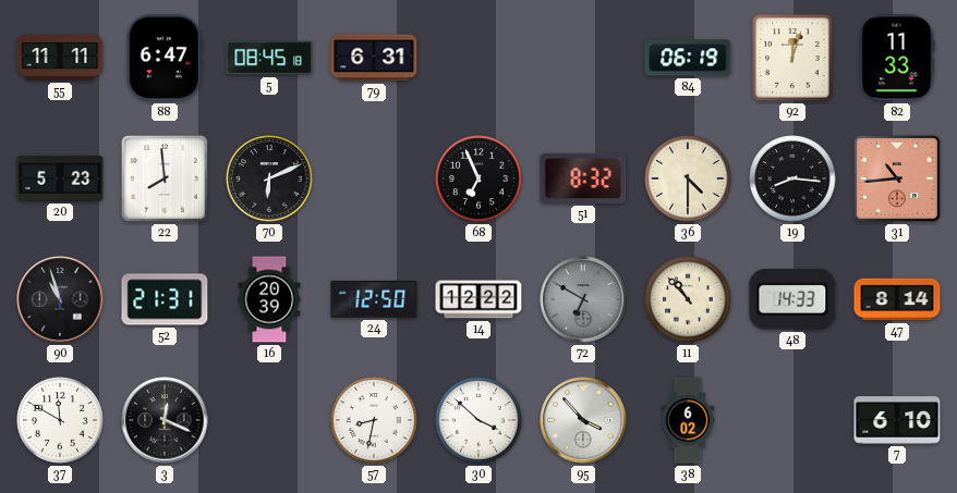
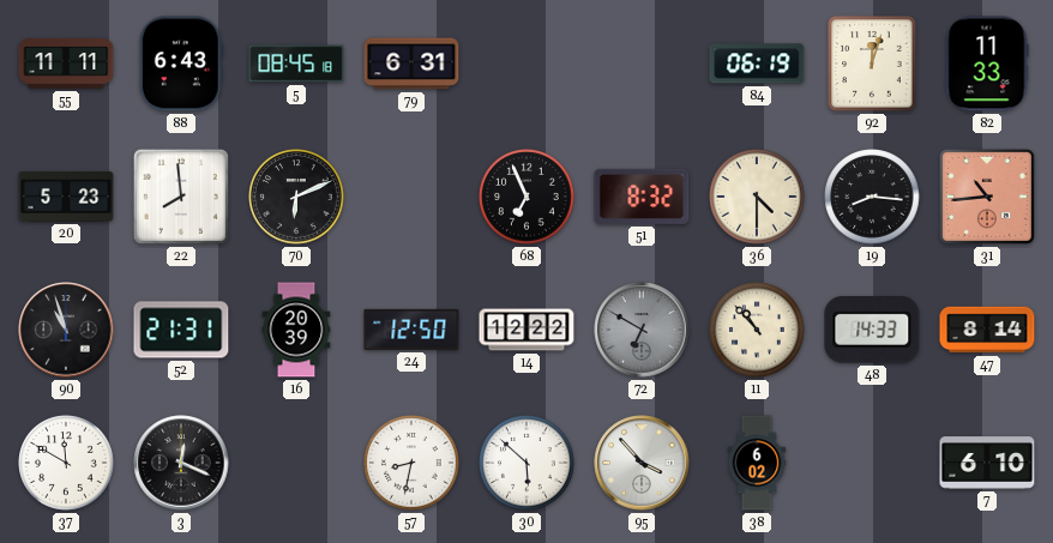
88: 6:47 -> 6:43
30: 3:52 -> 5:52
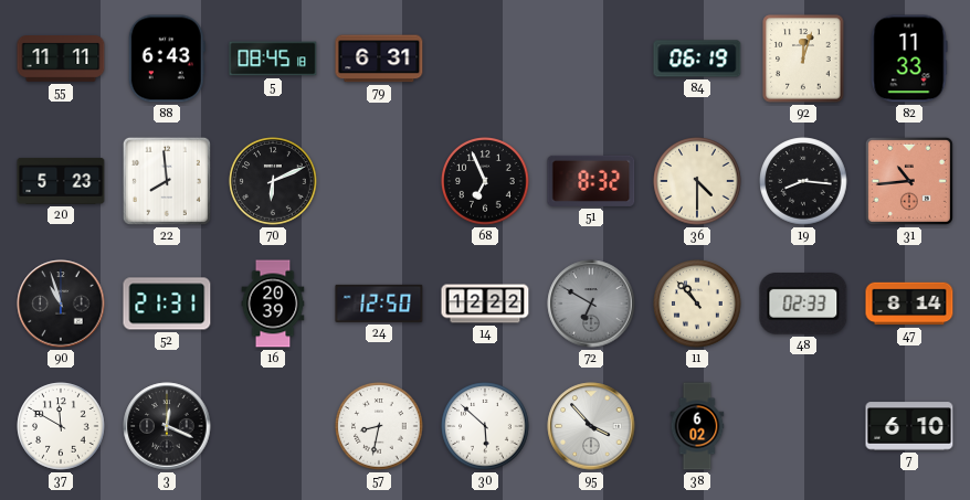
48: 14:33 -> 02:33
